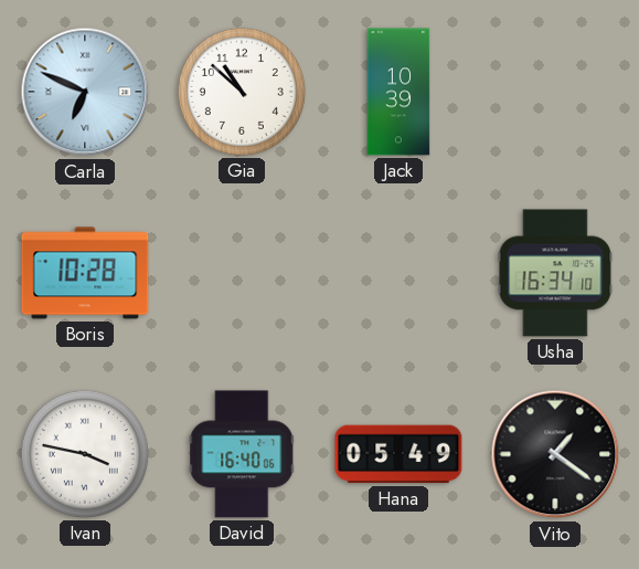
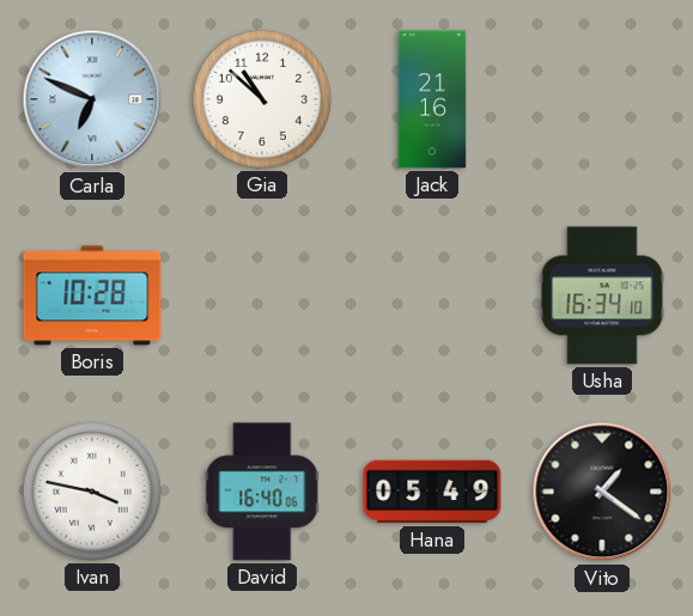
Jack: 10:39 -> 21:16
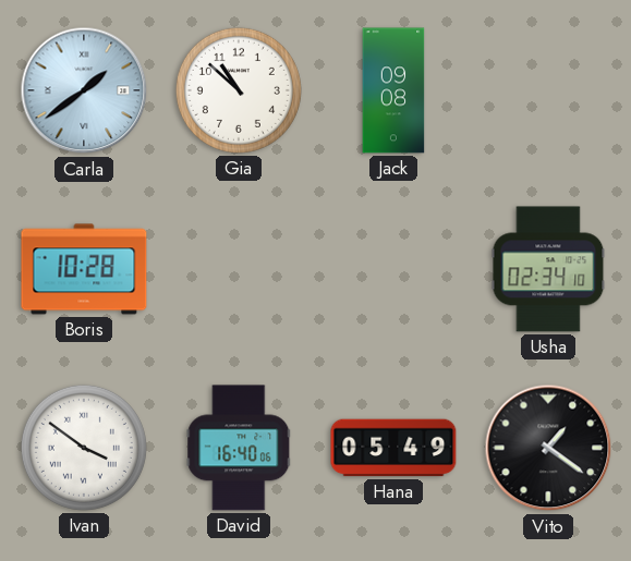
Carla: 6:49 -> 1:39
Jack: 21:16 -> 09:08
Usha: 16:34 -> 02:34
Ivan: 3:47 -> 3:51
